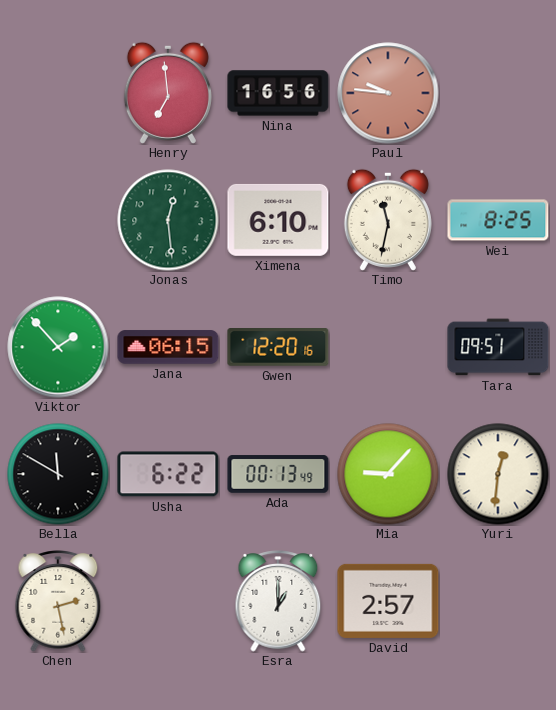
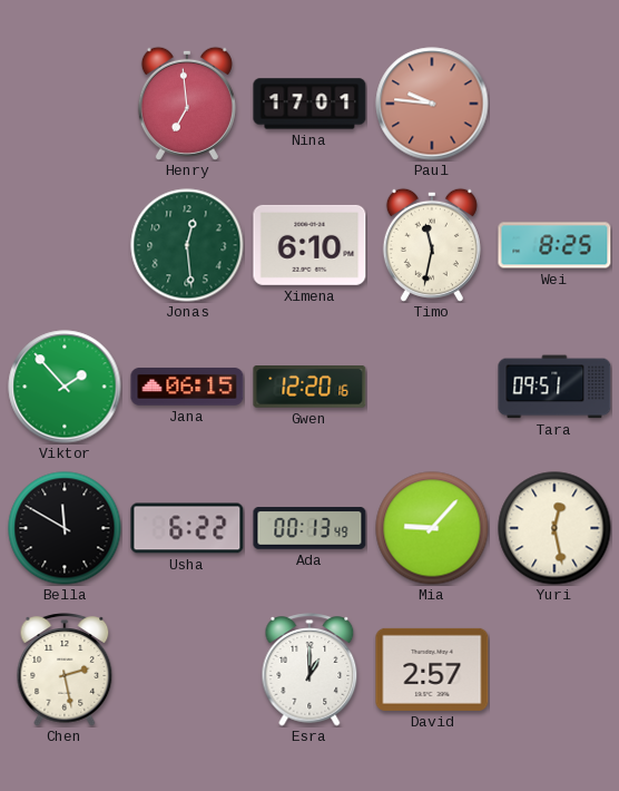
Nina: 16:56 -> 17:01
Yuri: 12:31 -> 12:28
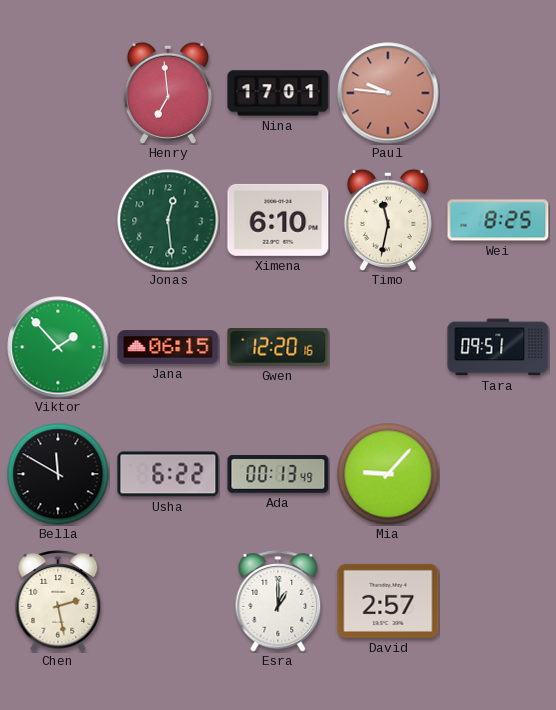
Yuri: 12:28 -> none
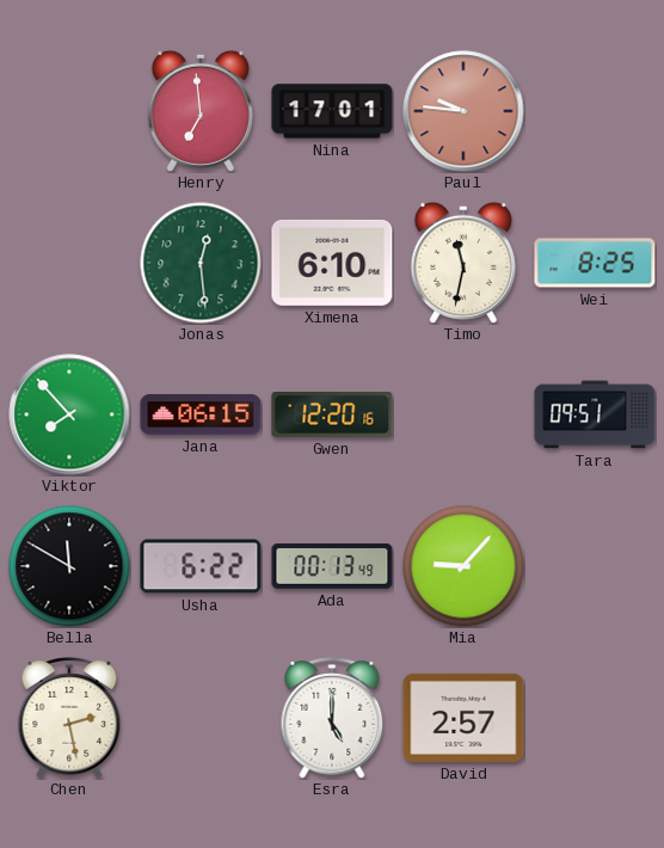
Viktor: 1:53 -> 7:53
Esra: 1:00 -> 5:00
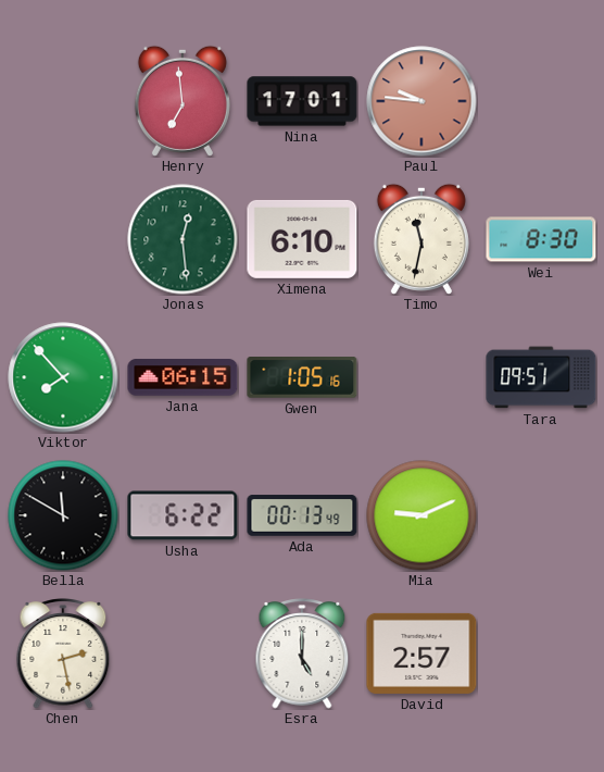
Wei: 8:25 -> 8:30
Gwen: 12:20 -> 1:05
Mia: 9:07 -> 9:11
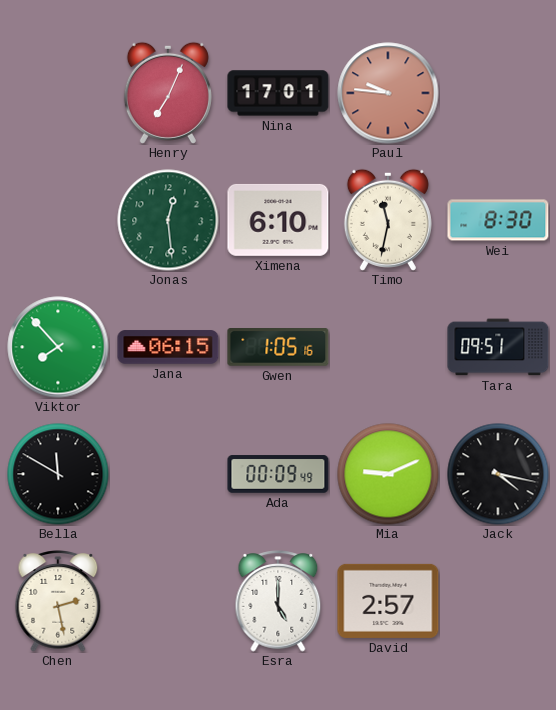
Henry: 6:59 -> 7:04
Usha: 6:22 -> none
Ada: 00:13 -> 00:09
Jack: none -> 4:17
